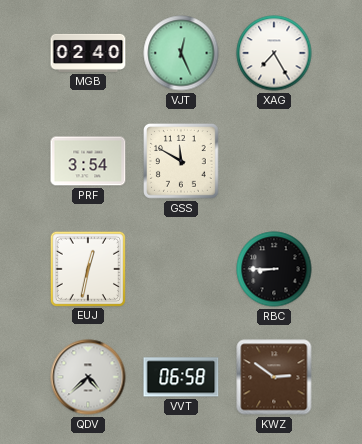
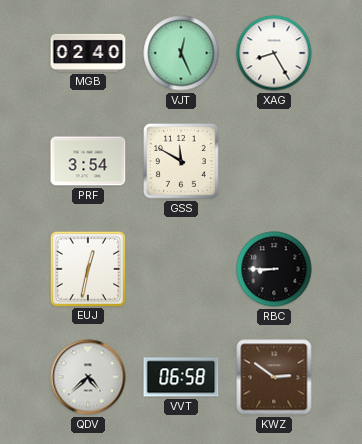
XAG: 7:25 -> 8:25
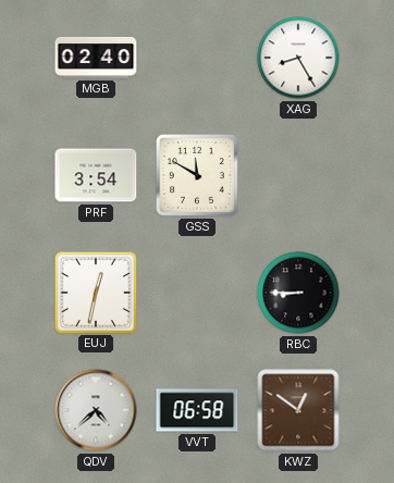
VJT: 12:26 -> none
KWZ: 2:51 -> 12:51
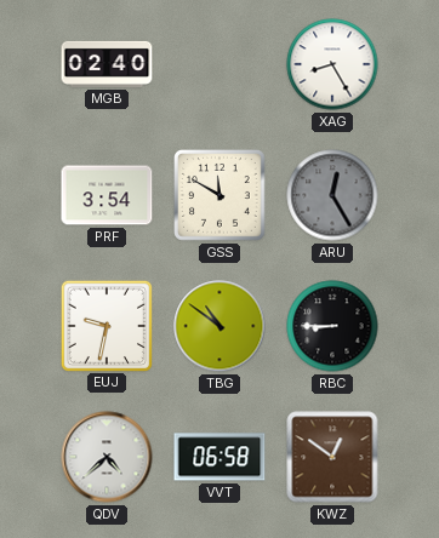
ARU: none -> 12:25
EUJ: 12:32 -> 9:32
TBG: none -> 10:51
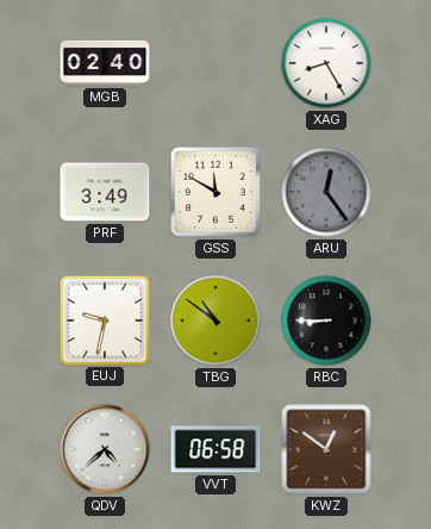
PRF: 3:54 -> 3:49
ARU: 12:25 -> 12:24
